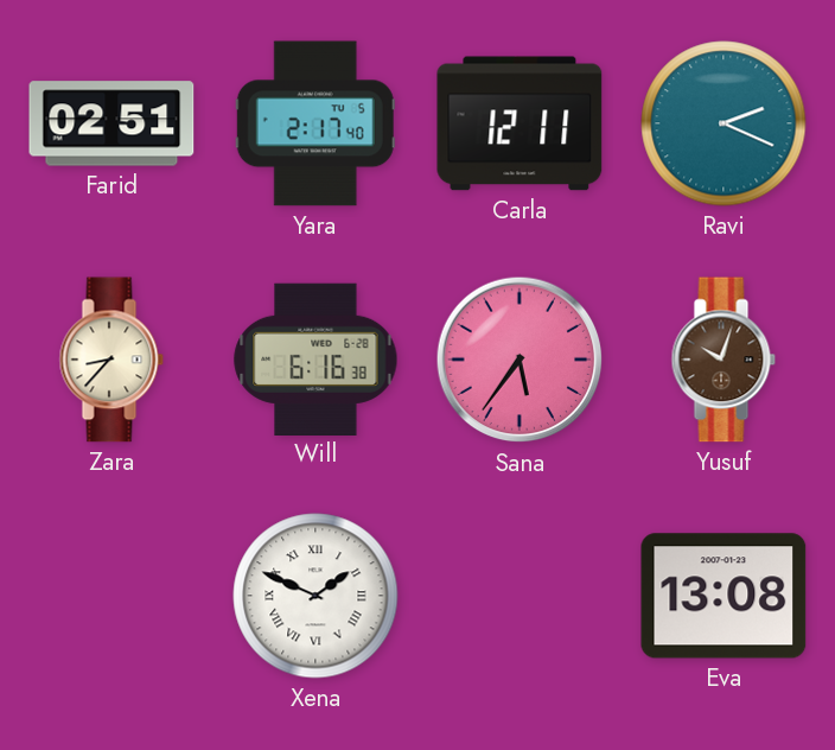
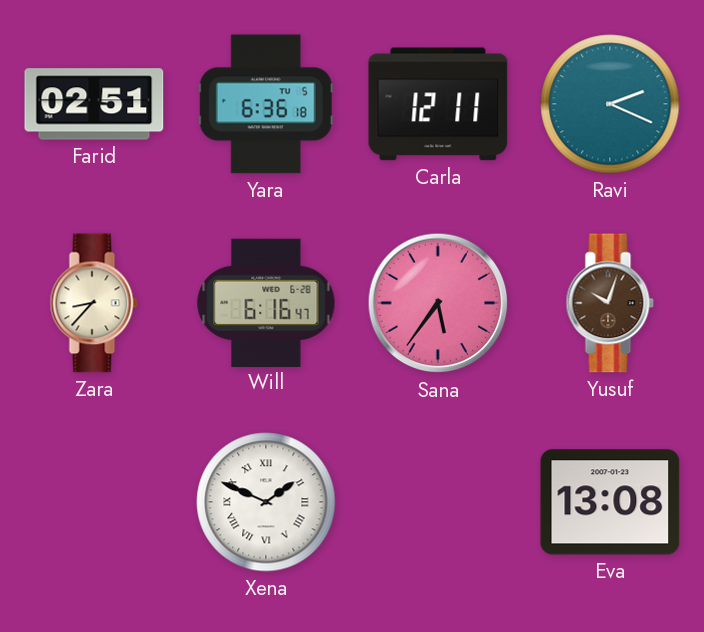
Yara: 2:17 -> 6:36
Will: 6:16:38 -> 6:16:47
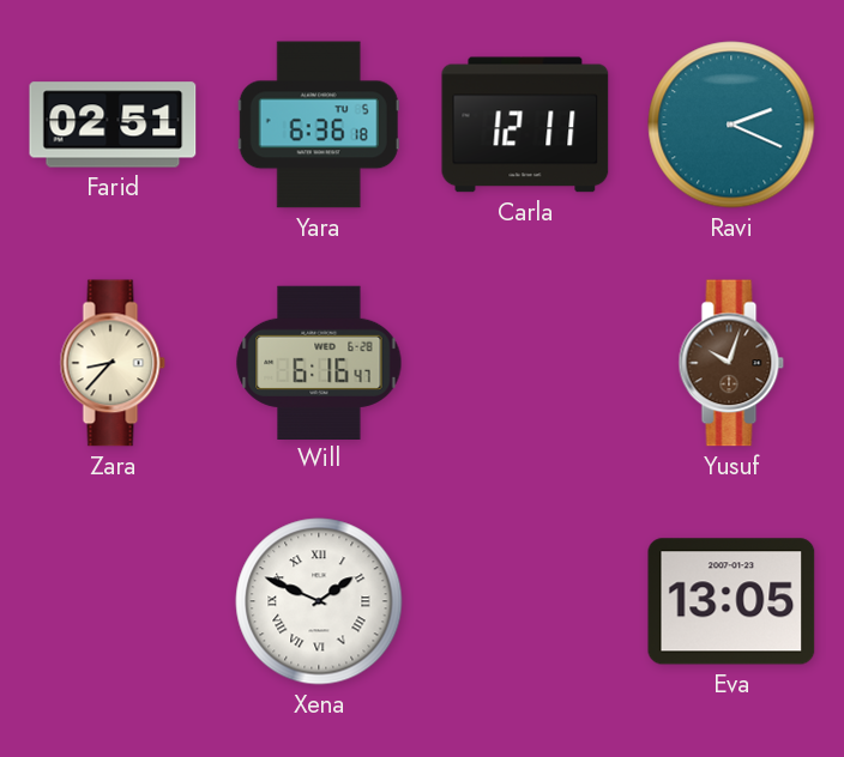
Sana: 5:36 -> none
Eva: 13:08 -> 13:05
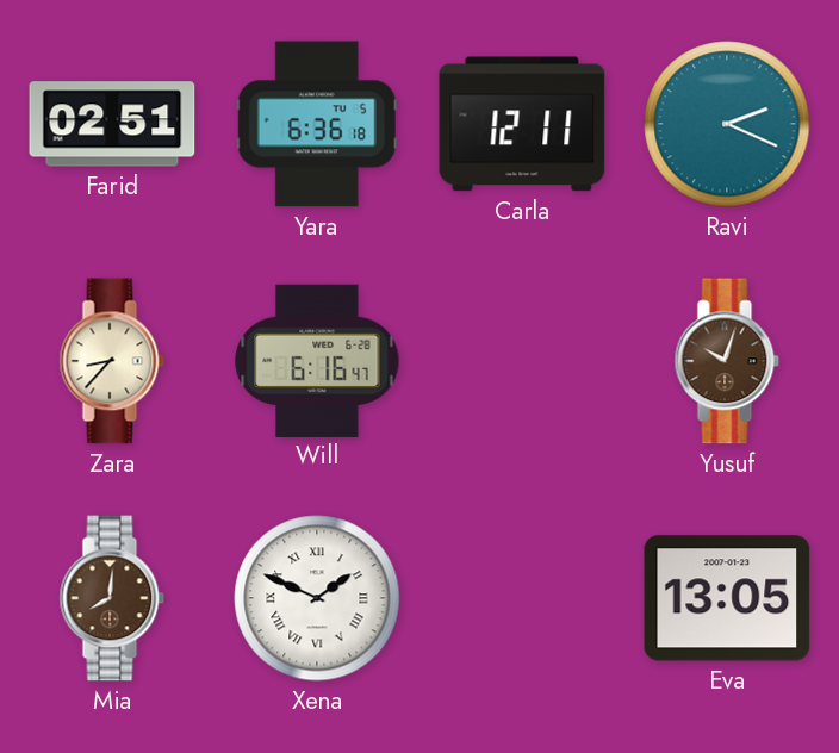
Mia: none -> 8:01
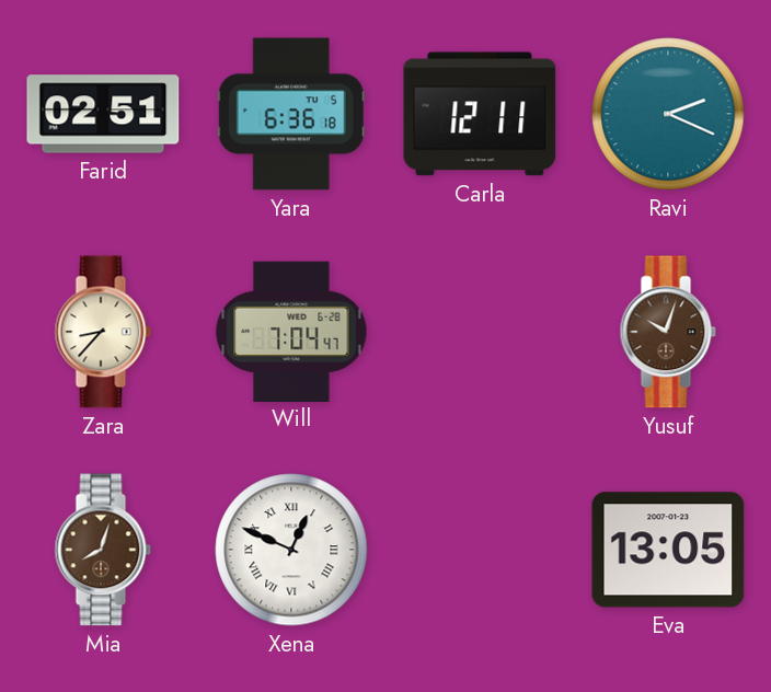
Will: 6:16 -> 7:04
Mia: 8:01 -> 8:03
Xena: 1:49 -> 12:49
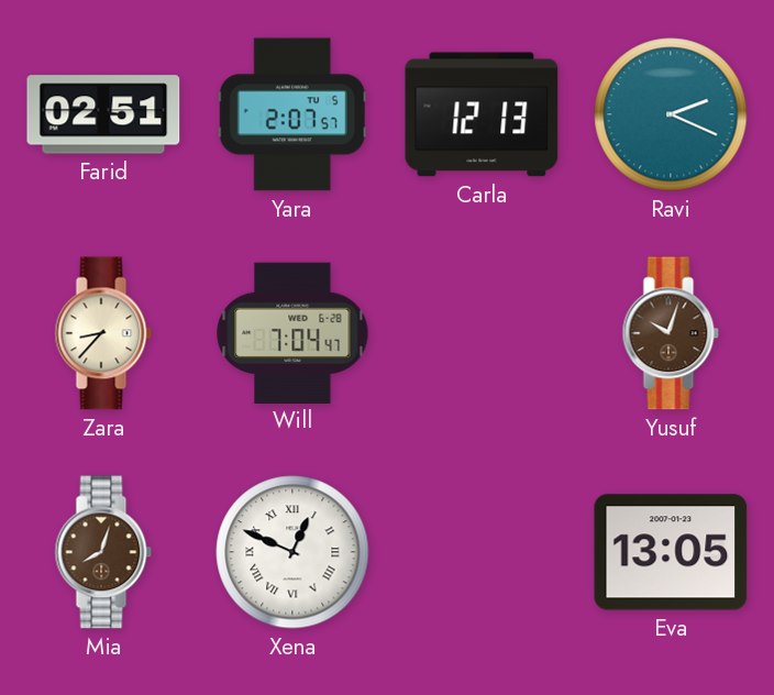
Yara: 6:36 -> 2:07
Carla: 12:11 -> 12:13
